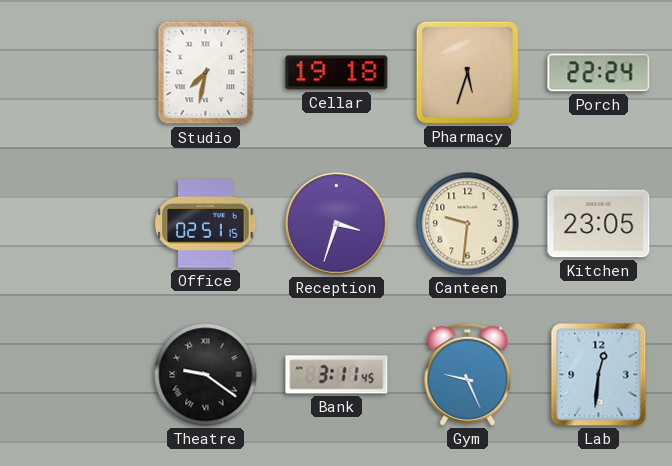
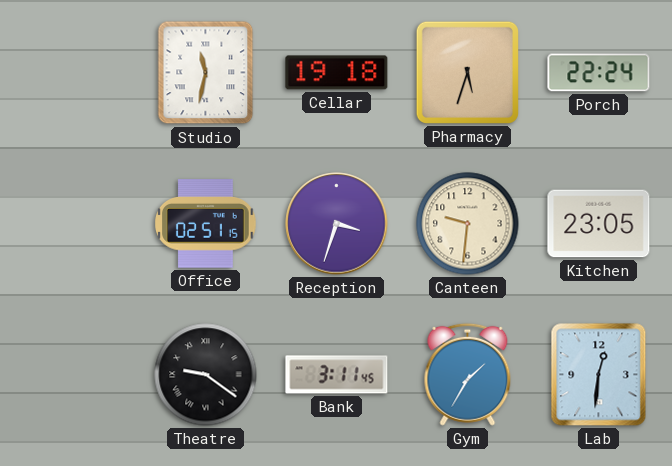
Studio: 7:32 -> 11:32
Gym: 9:26 -> 1:35
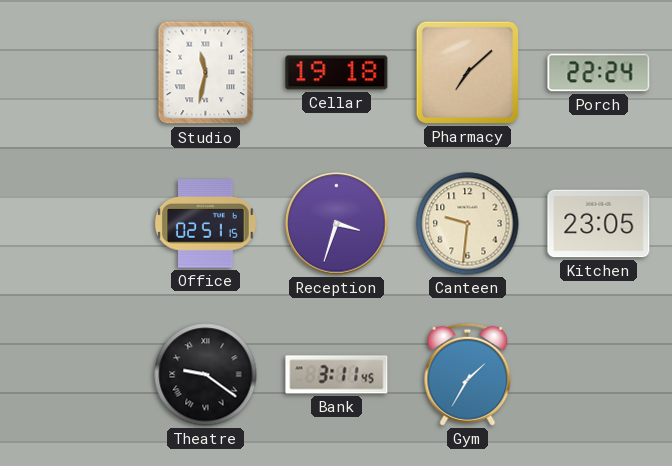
Pharmacy: 5:33 -> 7:08
Lab: 12:31 -> none
